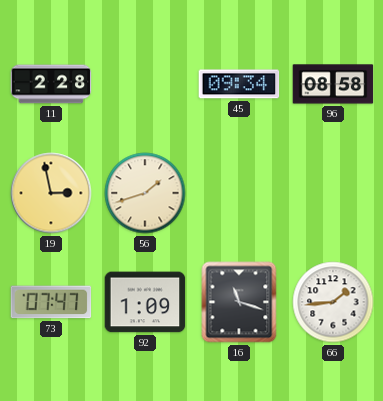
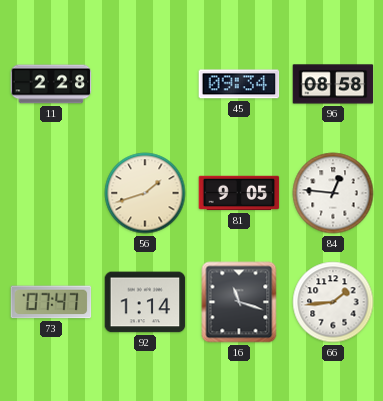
19: 2:58 -> none
81: none -> 9:05
84: none -> 12:46
92: 1:09 -> 1:14
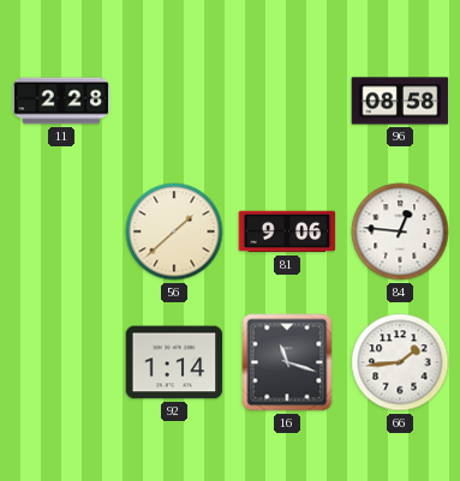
45: 09:34 -> none
56: 1:42 -> 1:38
81: 9:05 -> 9:06
73: 07:47 -> none
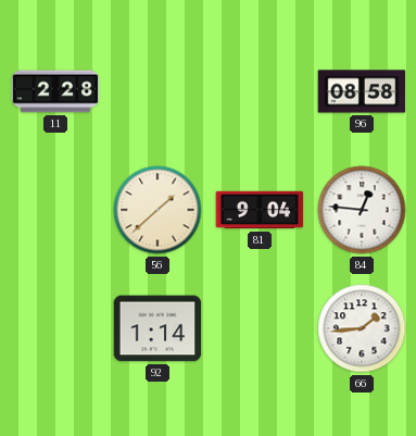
81: 9:06 -> 9:04
16: 11:18 -> none
